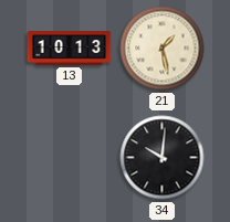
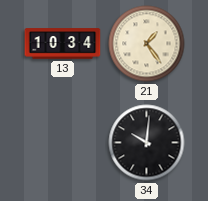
13: 10:13 -> 10:34
21: 1:28 -> 1:24
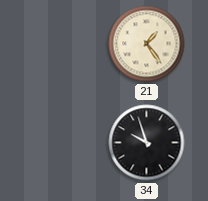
13: 10:34 -> none
34: 10:01 -> 9:57
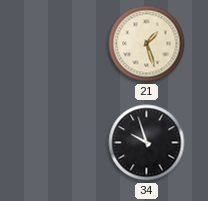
21: 1:24 -> 1:27
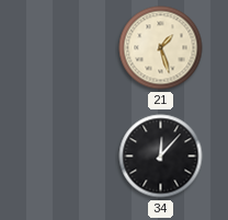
34: 9:57 -> 12:07
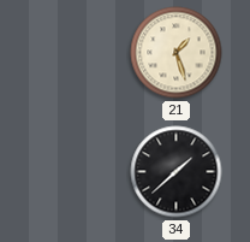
34: 12:07 -> 1:38
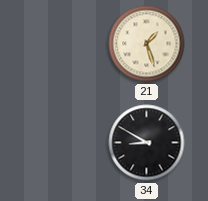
34: 1:38 -> 8:50
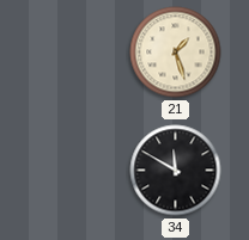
34: 8:50 -> 11:50
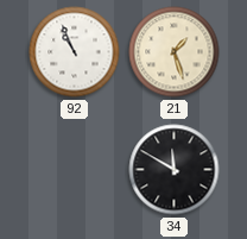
92: none -> 10:56
